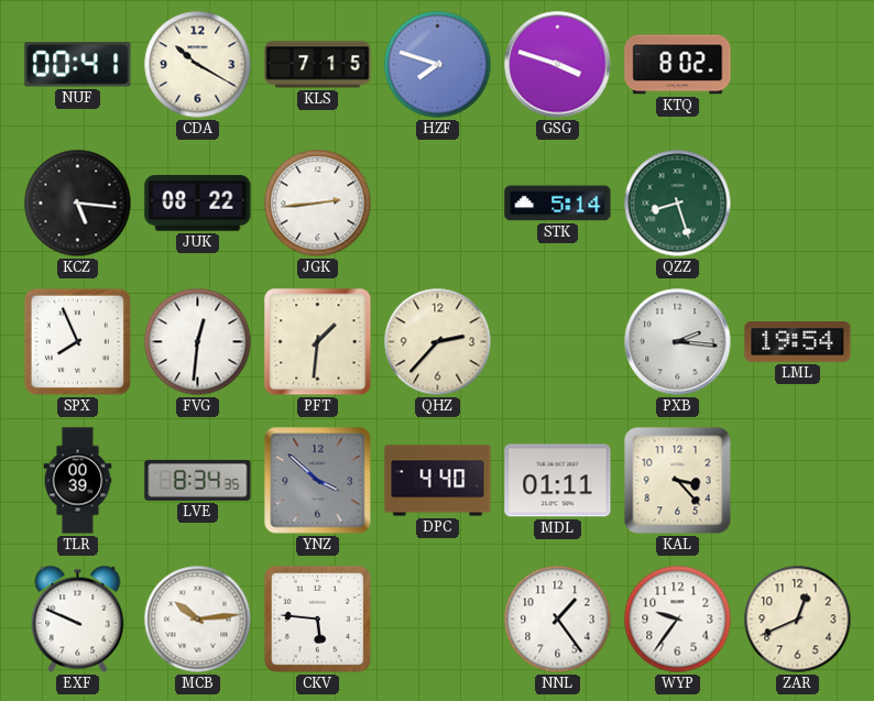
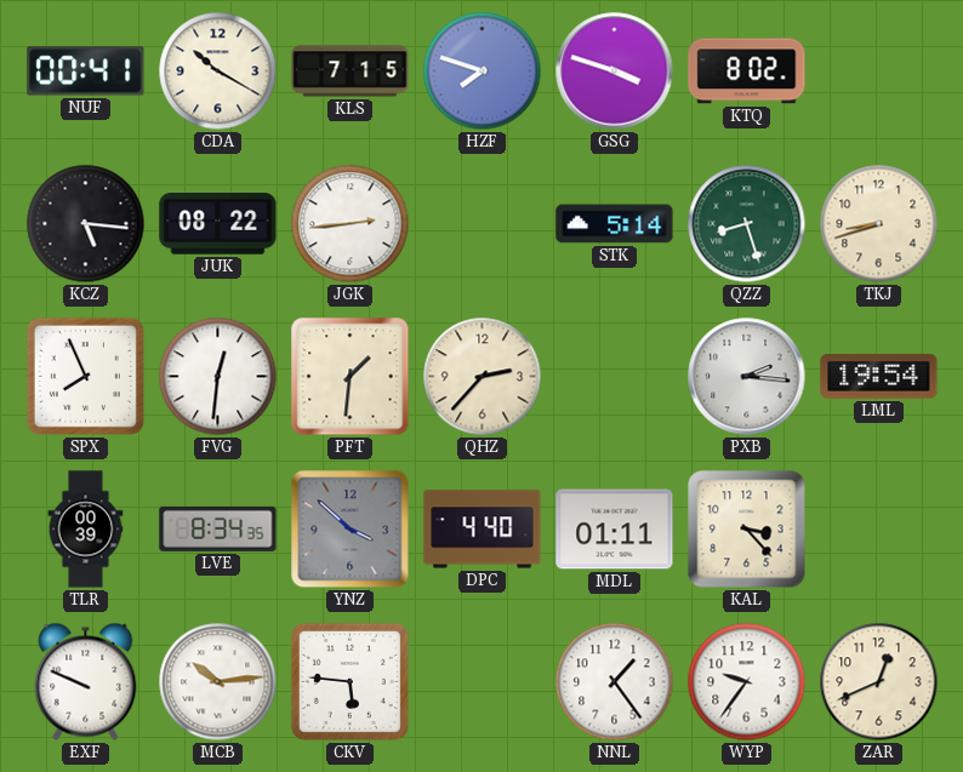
TKJ: none -> 8:42
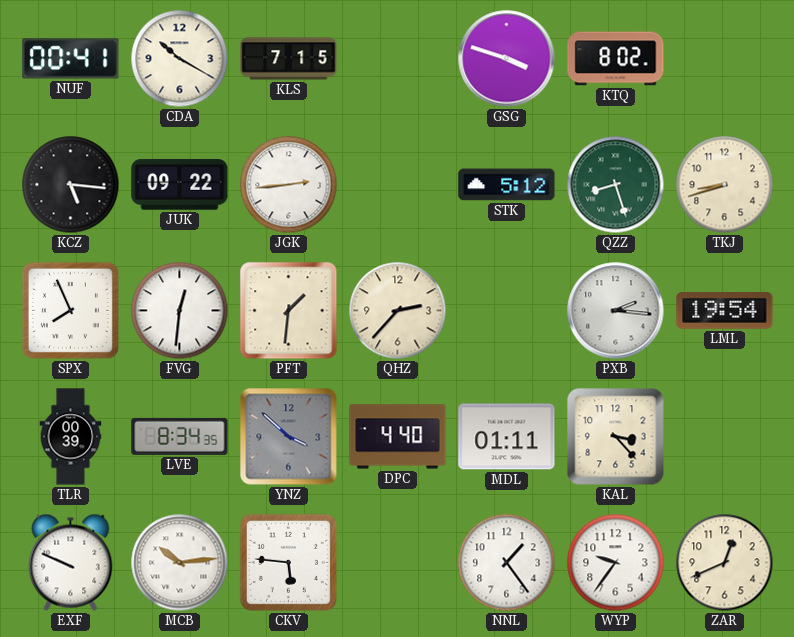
HZF: 7:48 -> none
JUK: 08:22 -> 09:22
STK: 5:14 -> 5:12
